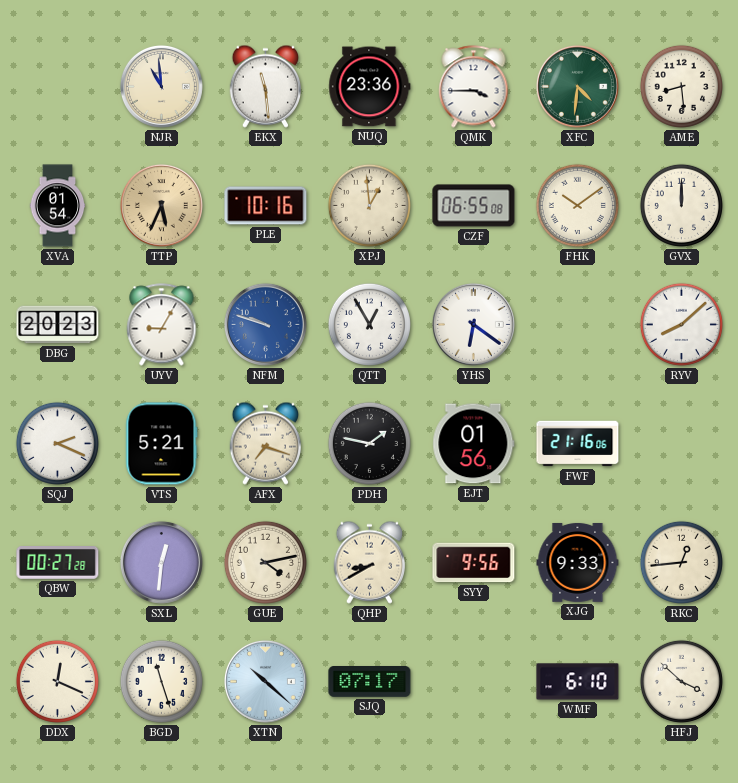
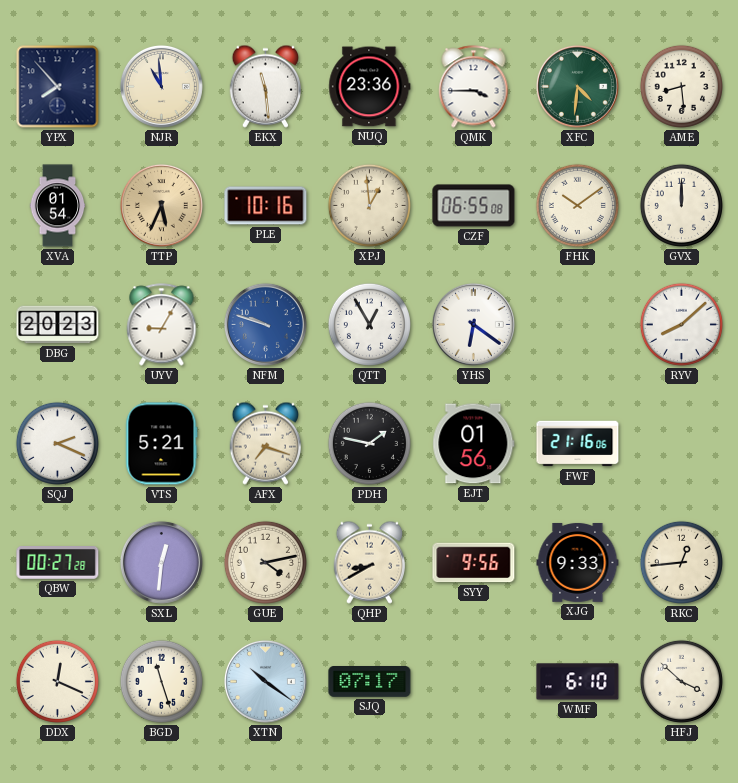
YPX: none -> 7:53
XTN: 10:22 -> 10:21
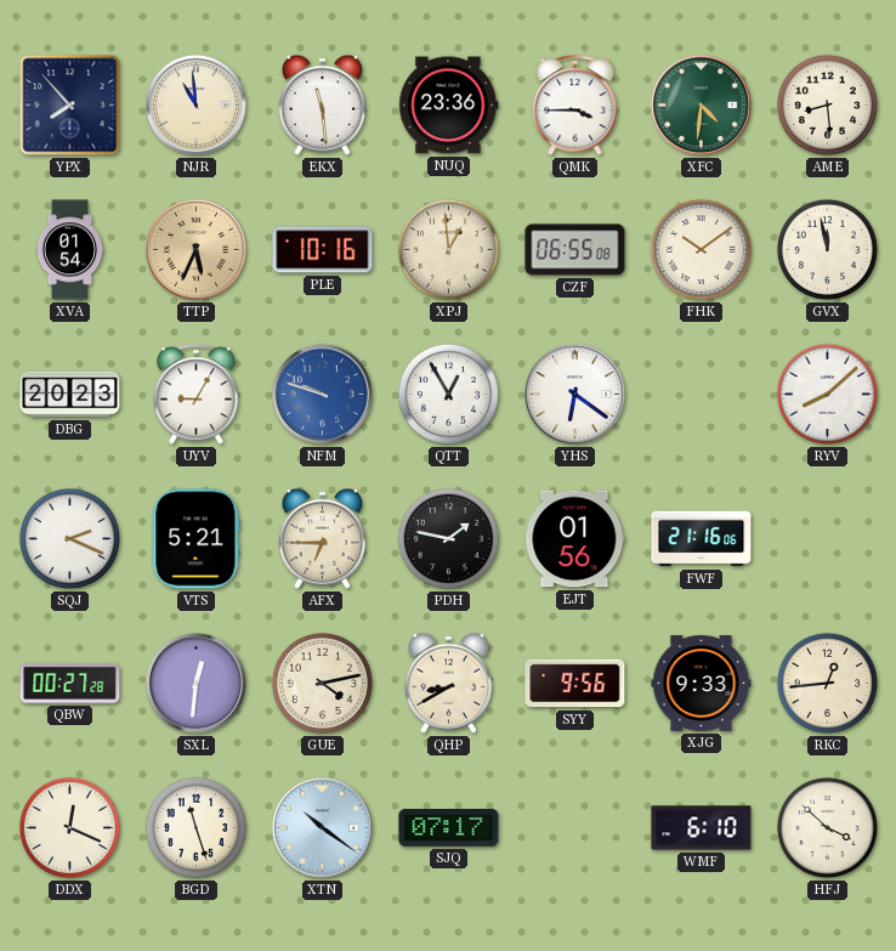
GVX: 12:00 -> 11:58
AFX: 7:18 -> 6:45
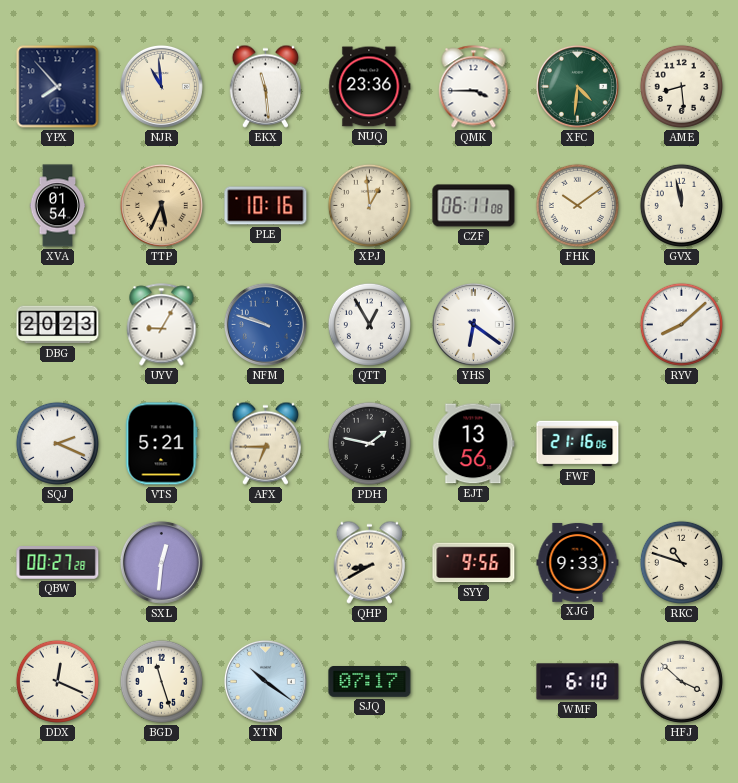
CZF: 06:55 -> 06:11
EJT: 01:56 -> 13:56
GUE: 4:13 -> none
RKC: 12:44 -> 10:48
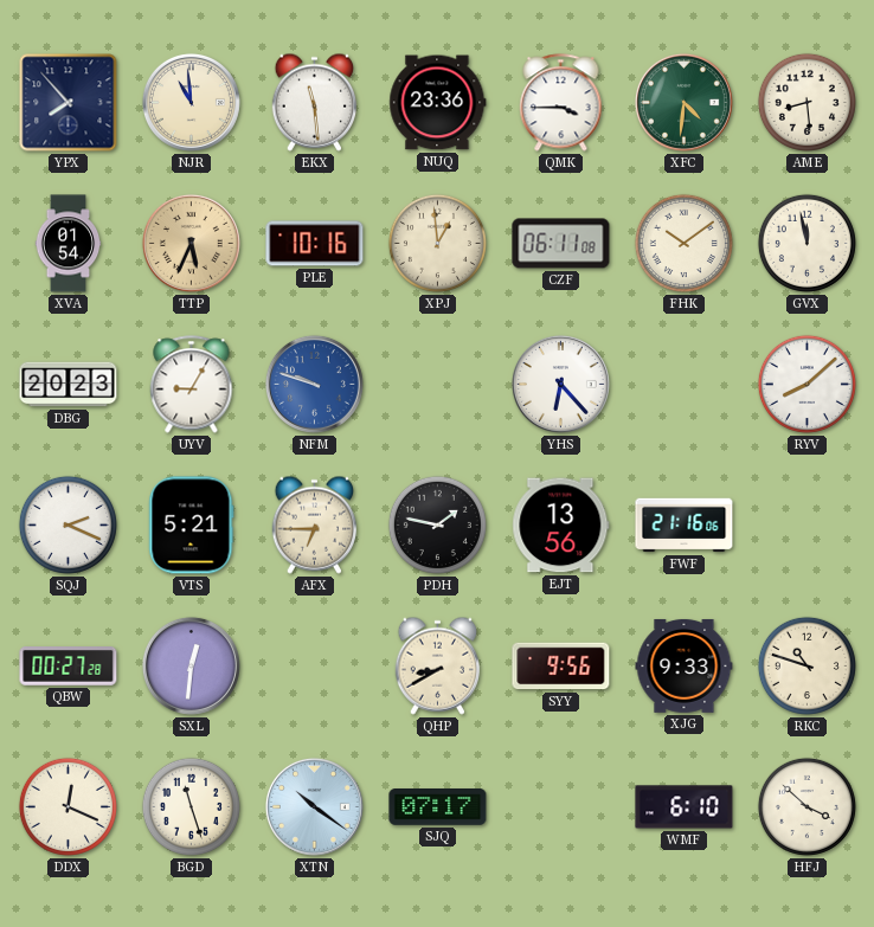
QTT: 12:55 -> none
YHS: 6:21 -> 6:23
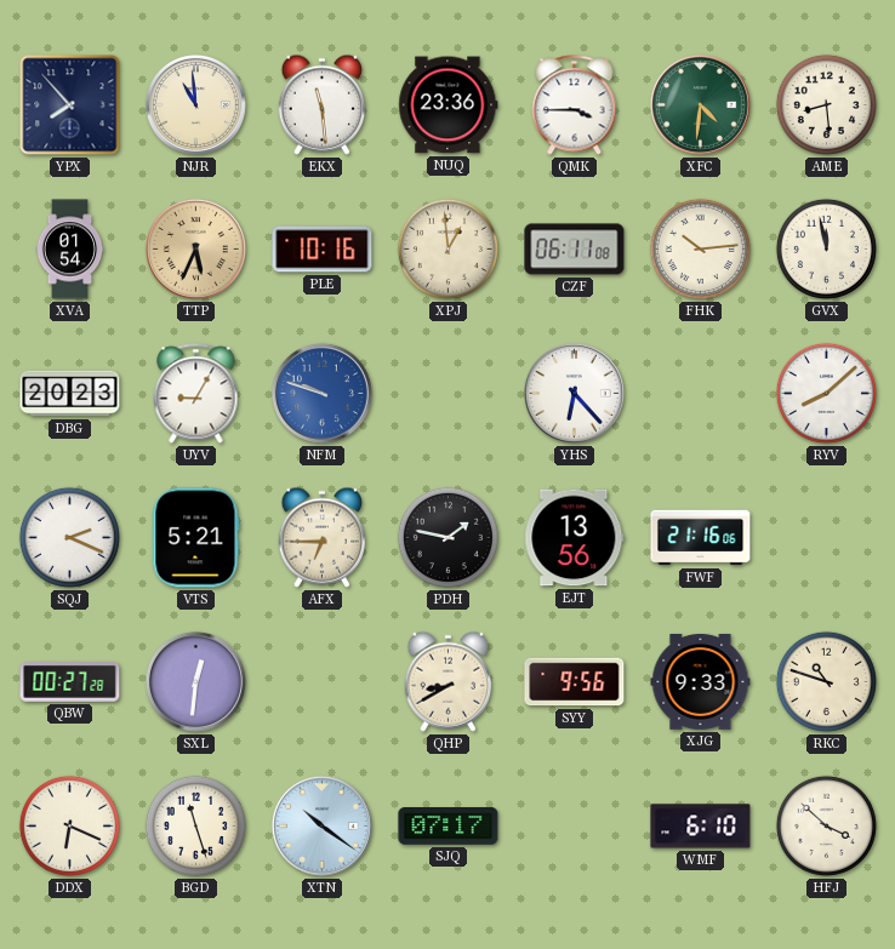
FHK: 10:09 -> 10:14
DDX: 12:19 -> 6:19
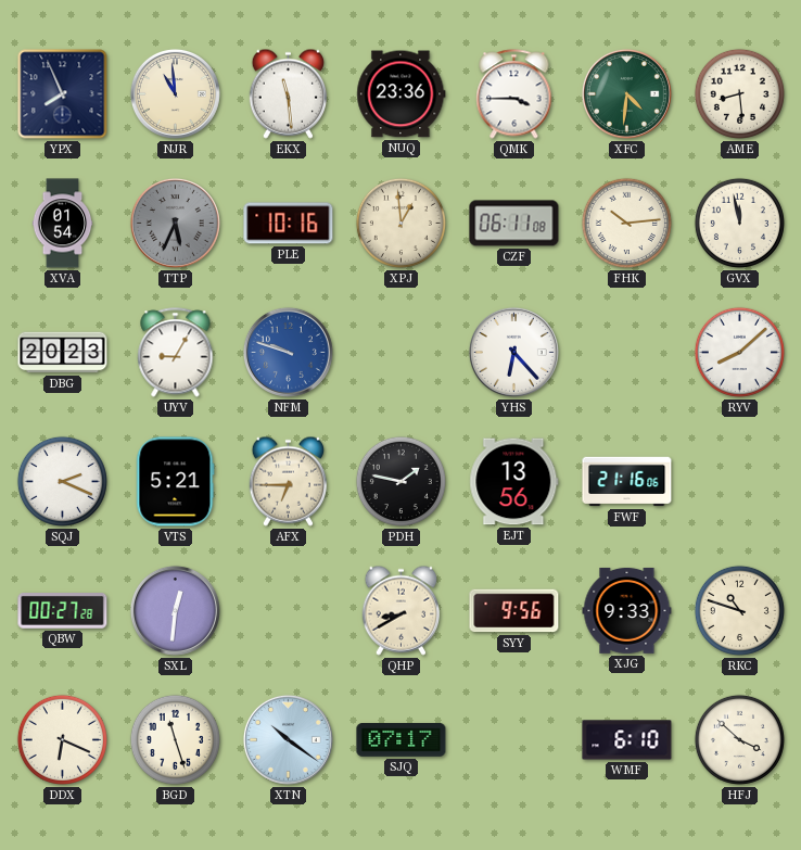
YPX: 7:53 -> 7:56
TTP dial: champagne -> grey
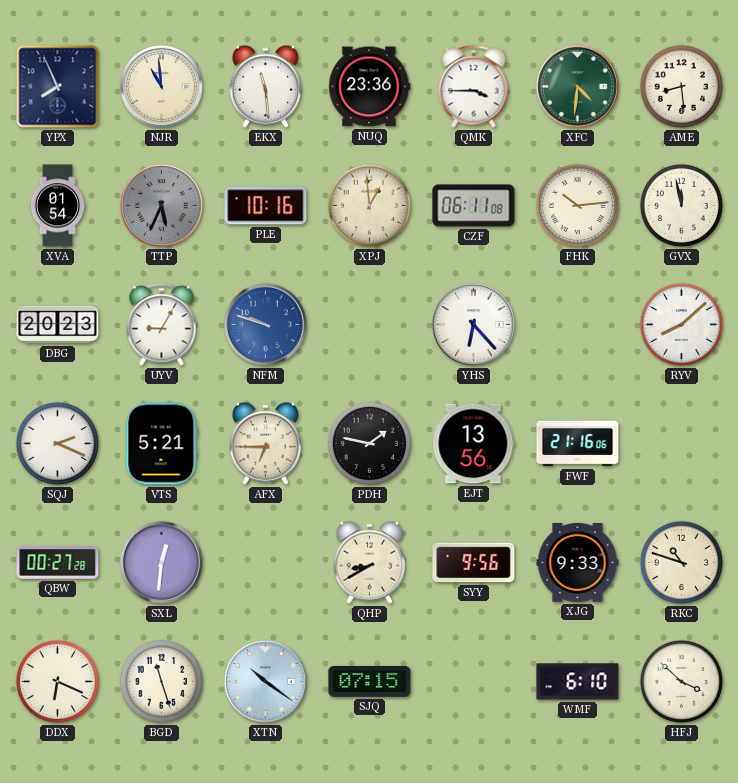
SJQ: 07:17 -> 07:15
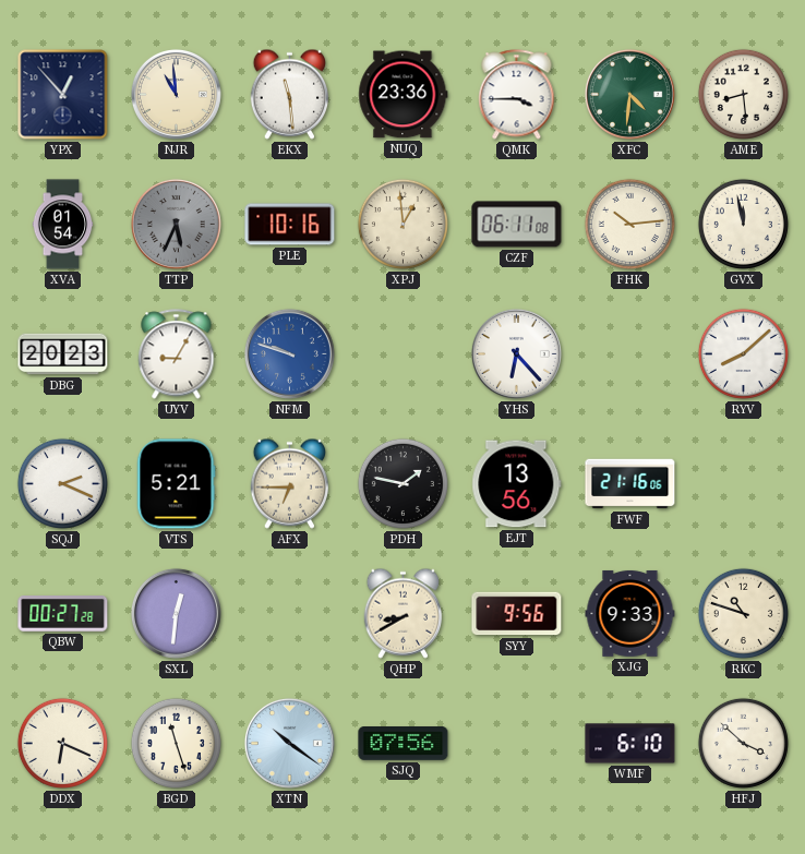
YPX: 7:56 -> 12:53
SJQ: 07:15 -> 07:56
